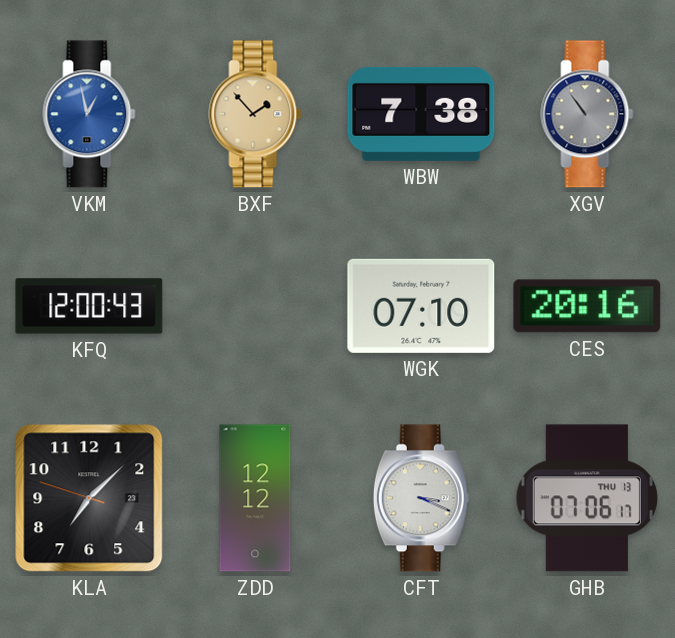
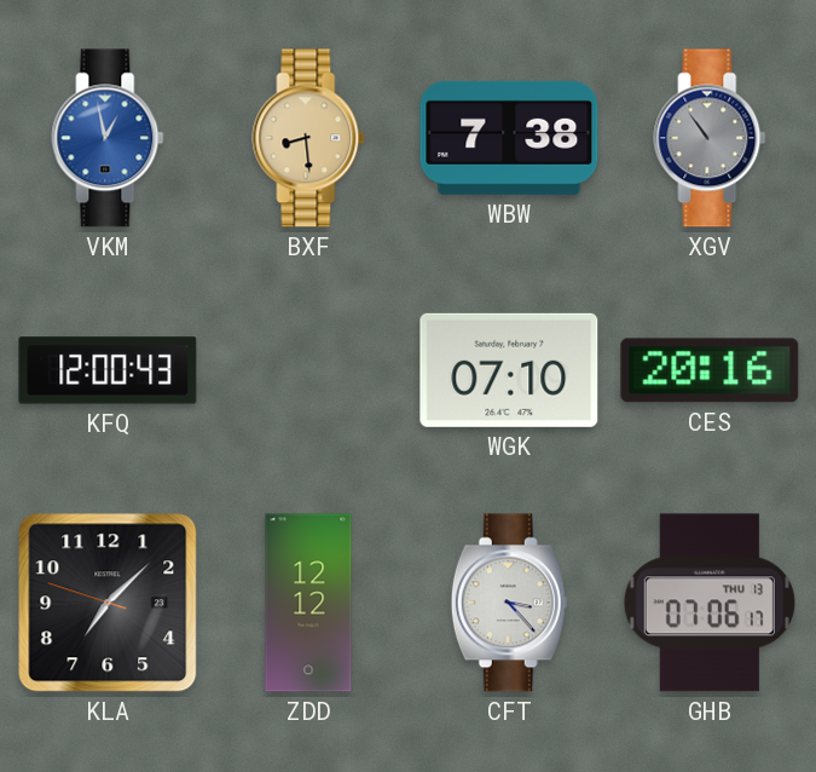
BXF: 1:53 -> 8:29
CFT: 3:19 -> 3:23
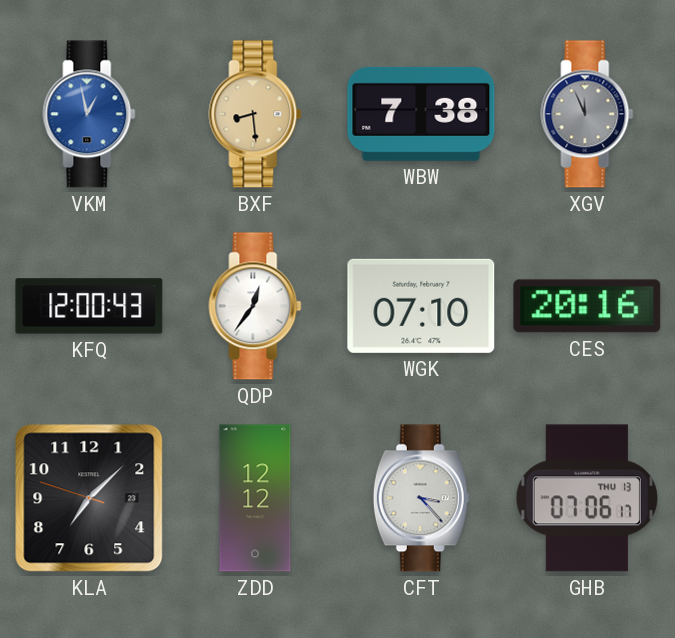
XGV: 10:54 -> 11:56
QDP: none -> 12:36
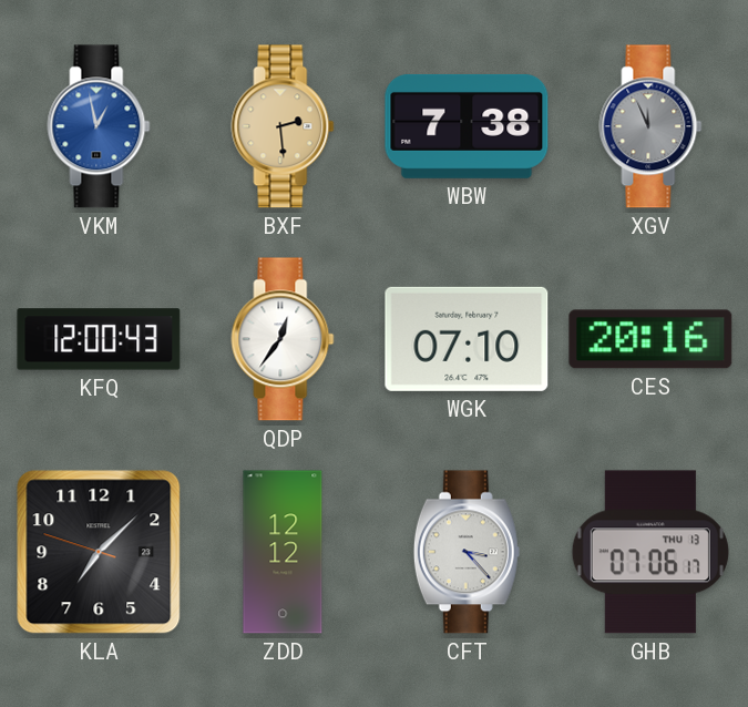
BXF: 8:29 -> 2:29
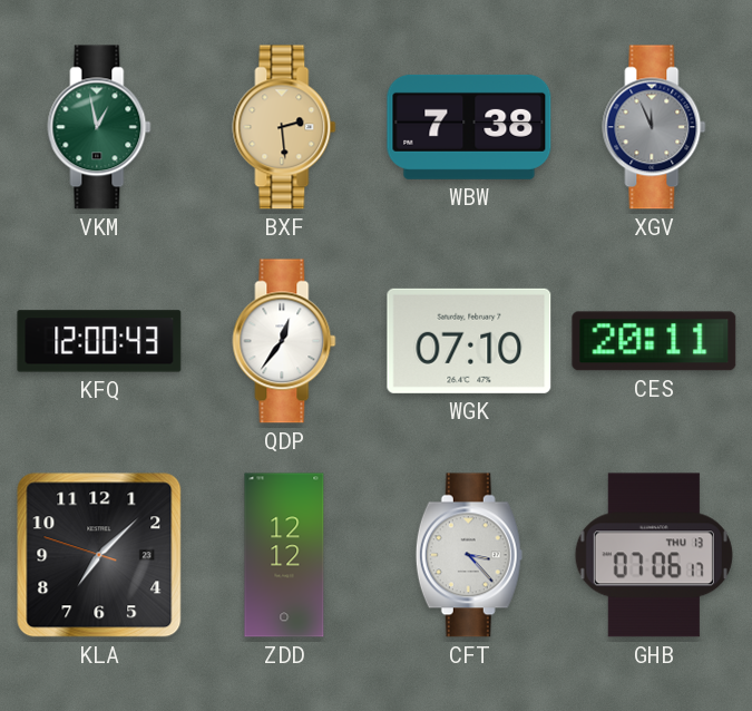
VKM dial: blue -> green
CES: 20:16 -> 20:11
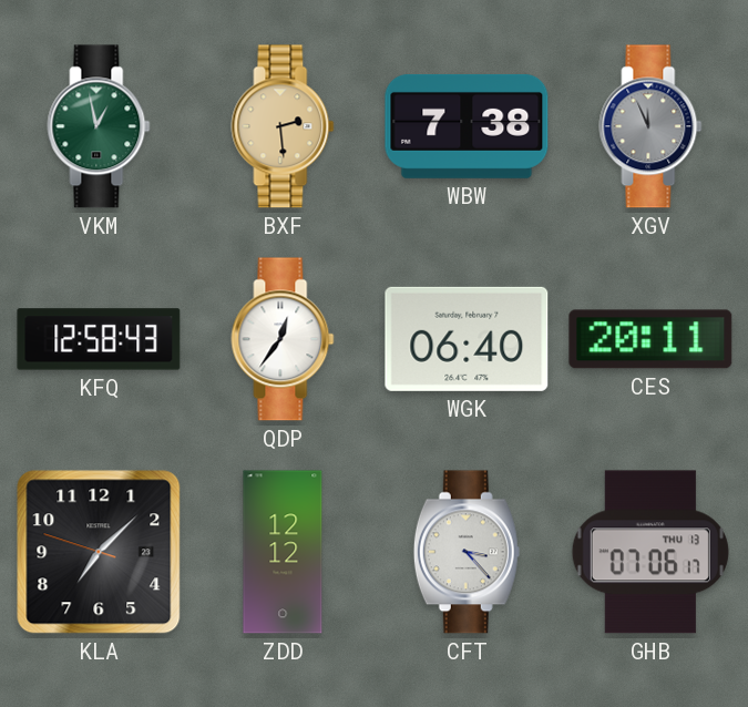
KFQ: 12:00 -> 12:58
WGK: 07:10 -> 06:40
